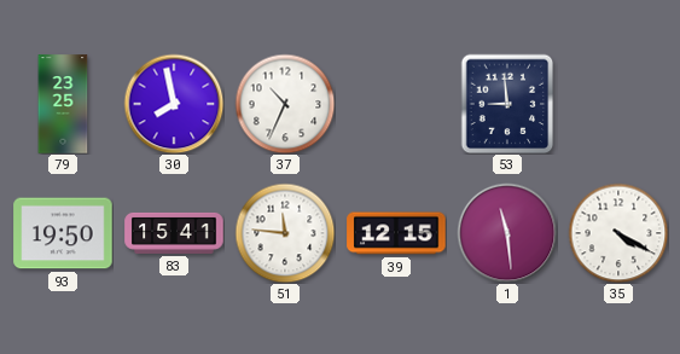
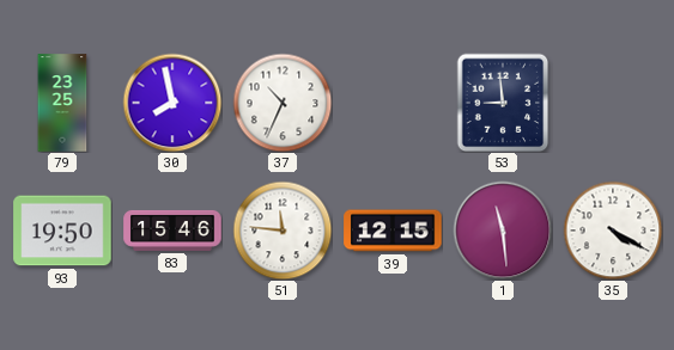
83: 15:41 -> 15:46
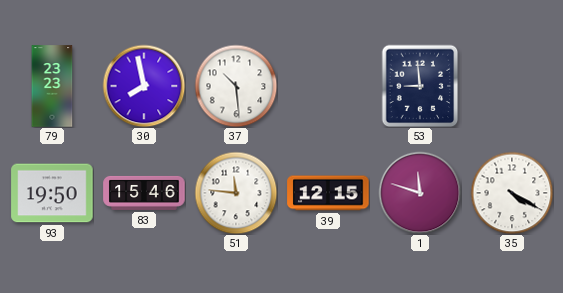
79: 23:25 -> 23:23
37: 10:34 -> 10:29
1: 11:29 -> 11:48
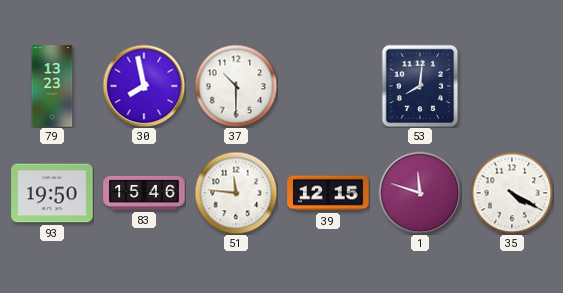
79: 23:23 -> 13:23
37: 10:29 -> 10:30
53: 8:59 -> 8:01
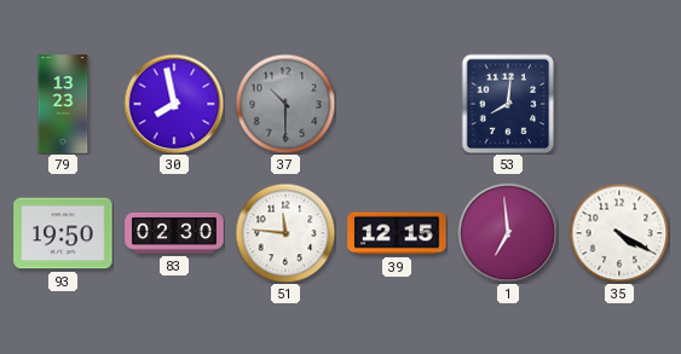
37 dial: white -> grey
83: 15:46 -> 02:30
1: 11:48 -> 6:59
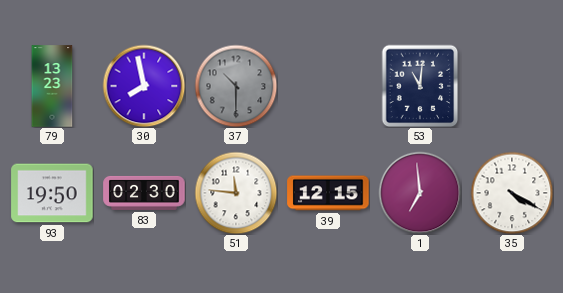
53: 8:01 -> 11:01
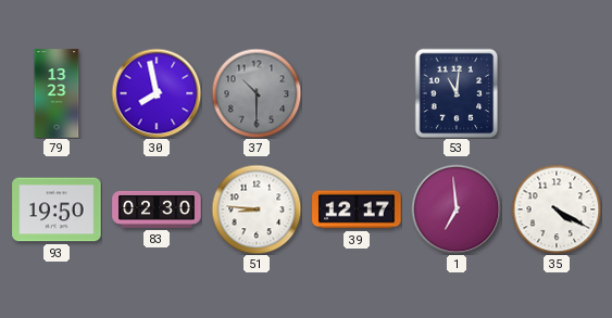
51: 11:46 -> 8:46
39: 12:15 -> 12:17
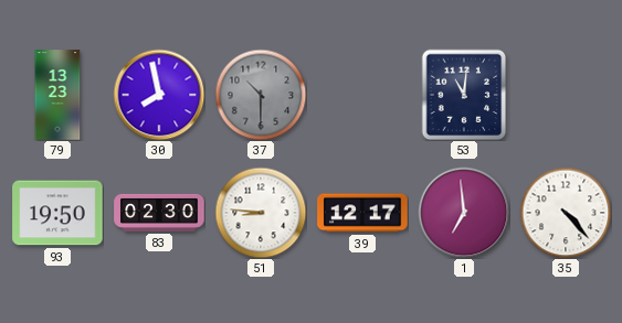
35: 4:20 -> 4:23
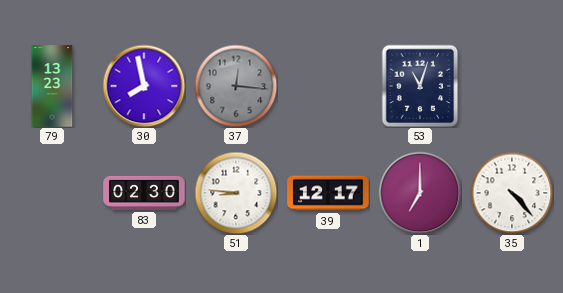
37: 10:30 -> 12:16
53: 11:01 -> 11:03
93: 19:50 -> none
1: 6:59 -> 7:00
